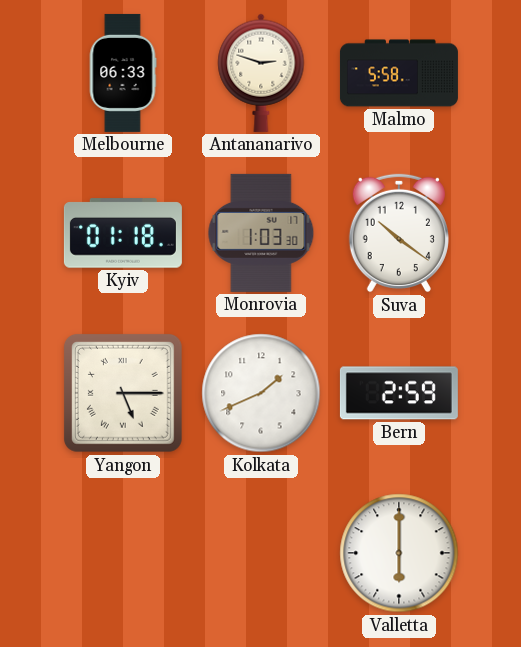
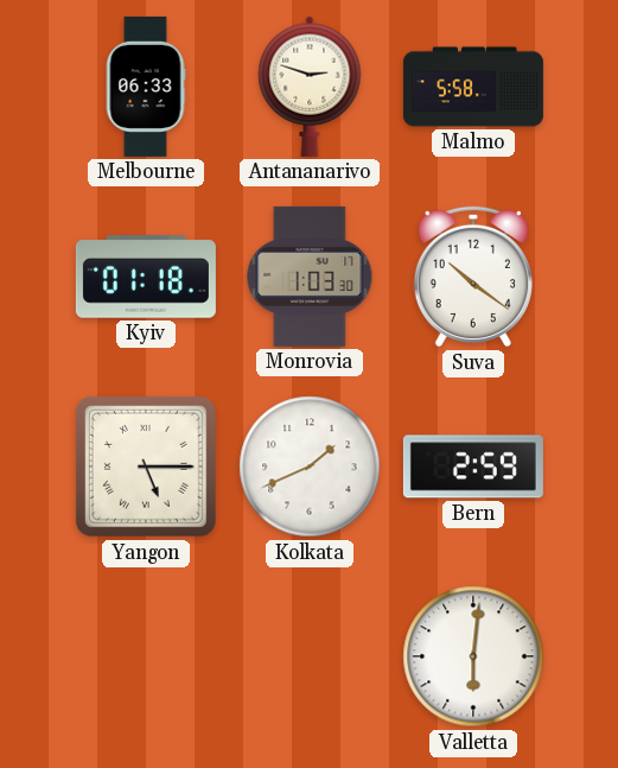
Valletta: 6:00 -> 6:01
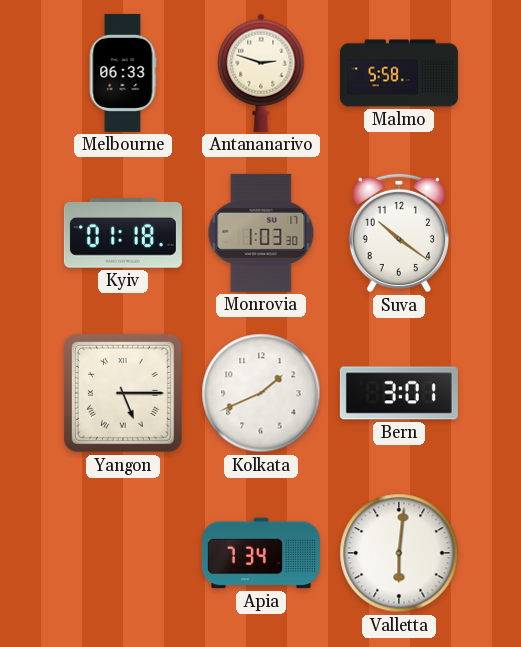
Bern: 2:59 -> 3:01
Apia: none -> 7:34
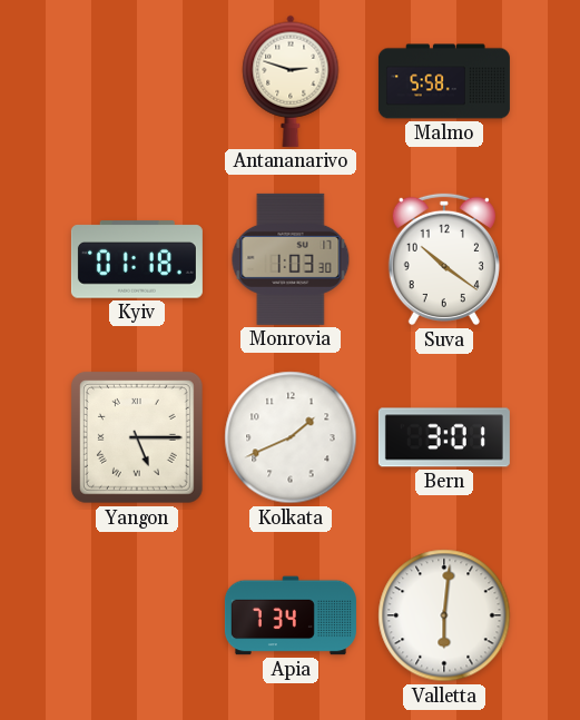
Melbourne: 06:33 -> none
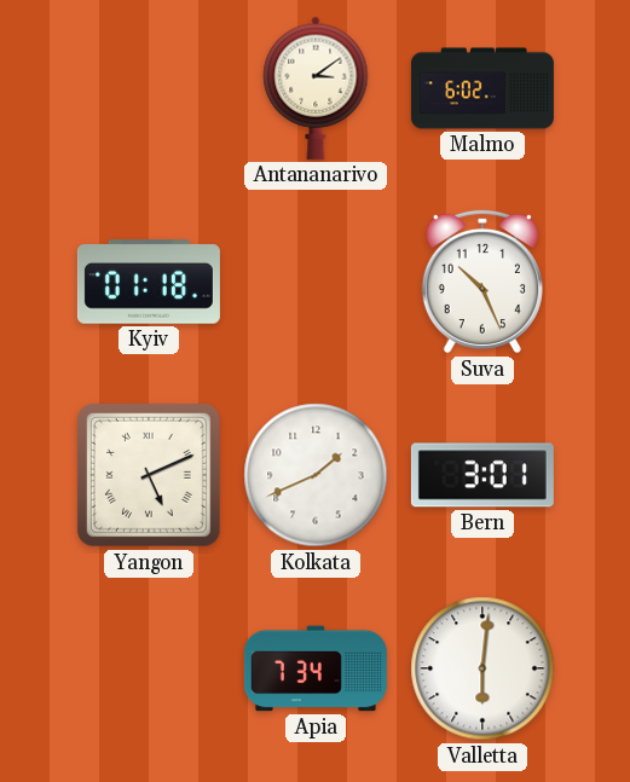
Antananarivo: 2:48 -> 3:09
Malmo: 5:58 -> 6:02
Monrovia: 1:03 -> none
Suva: 10:21 -> 10:26
Yangon: 5:15 -> 5:11
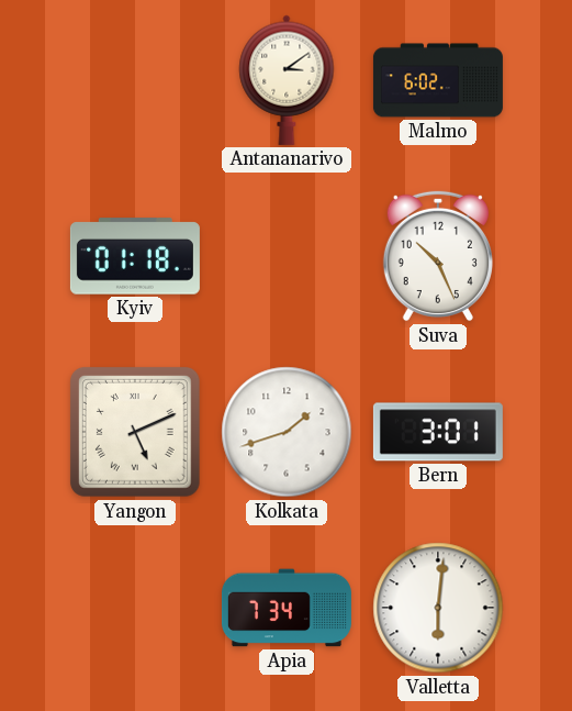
Kolkata: 1:41 -> 1:42
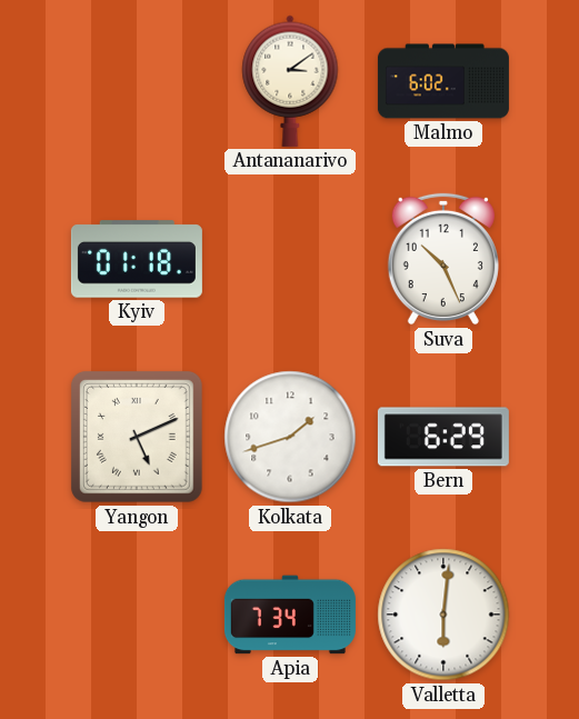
Bern: 3:01 -> 6:29
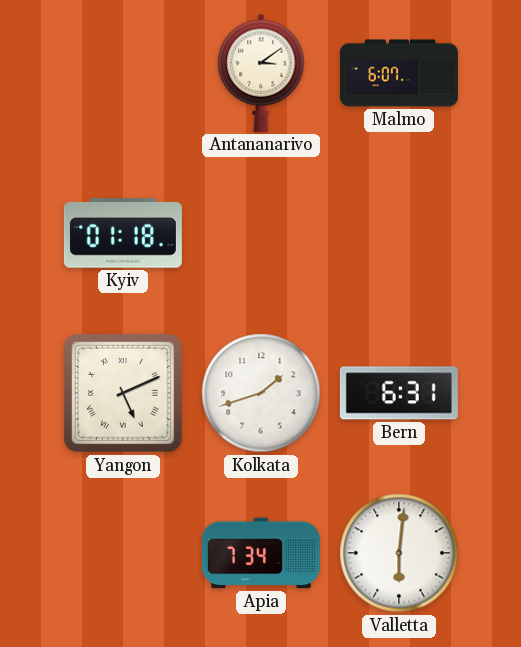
Malmo: 6:02 -> 6:07
Suva: 10:26 -> none
Bern: 6:29 -> 6:31
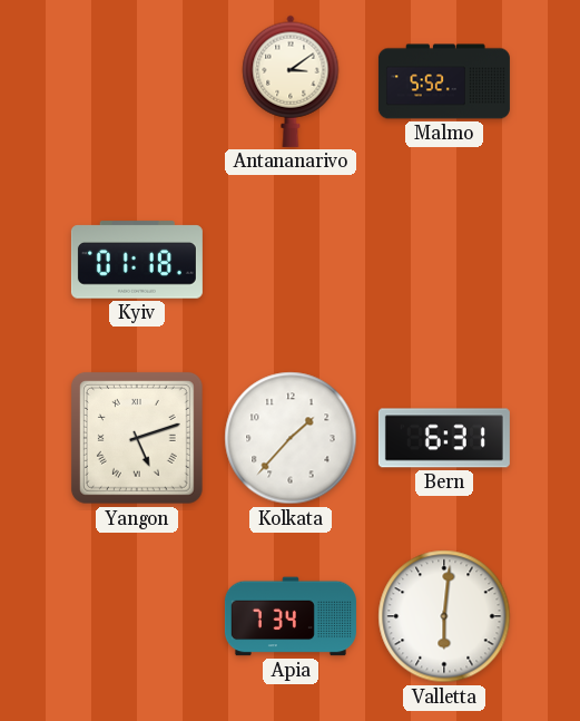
Malmo: 6:07 -> 5:52
Yangon: 5:11 -> 5:12
Kolkata: 1:42 -> 1:37
